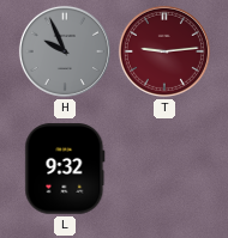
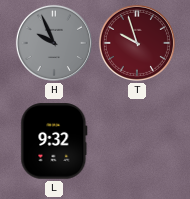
T: 9:14 -> 9:57
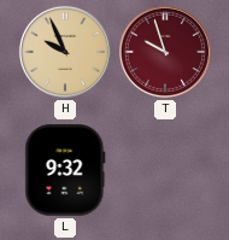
H dial: grey -> champagne
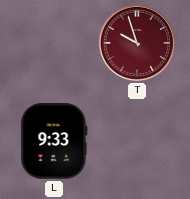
H: 9:56 -> none
L: 9:32 -> 9:33
